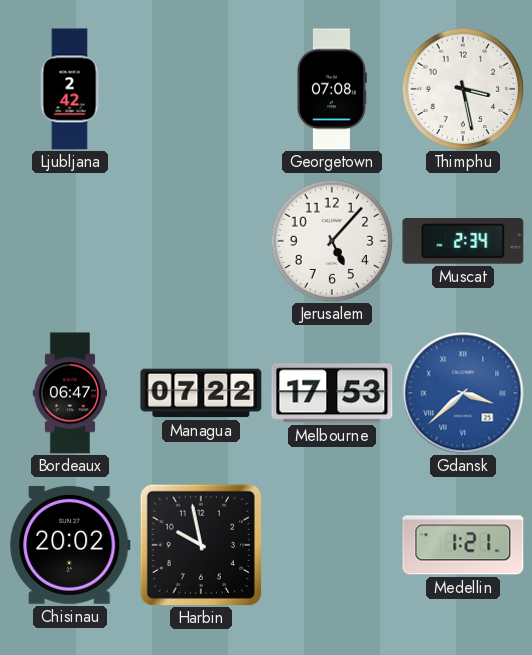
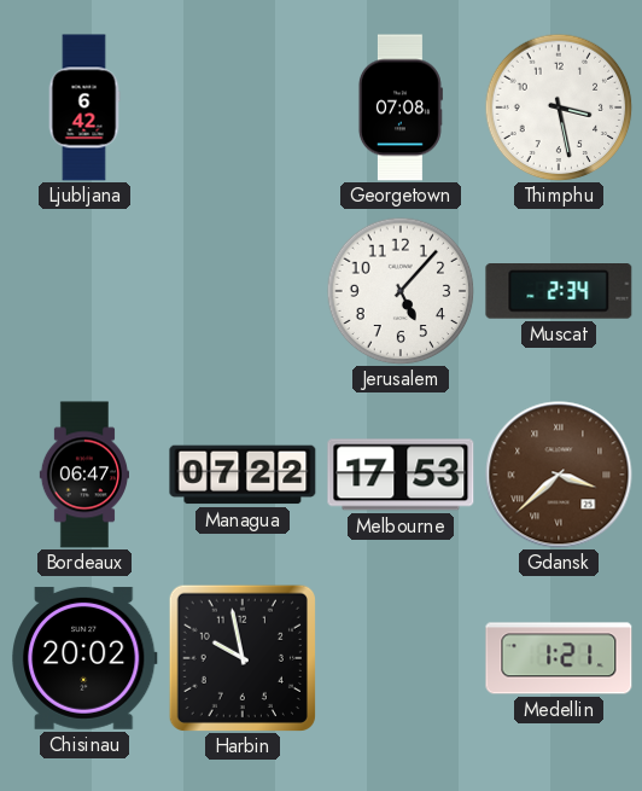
Ljubljana: 2:42 -> 6:42
Gdansk dial: blue -> brown
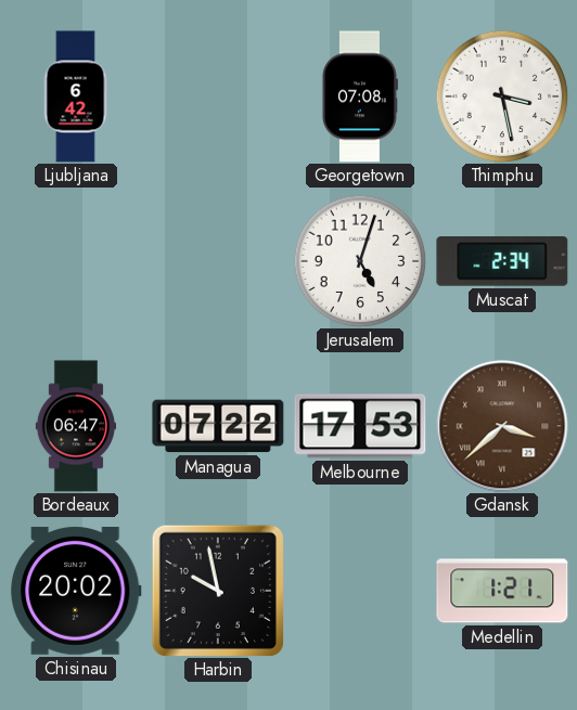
Jerusalem: 5:07 -> 5:03
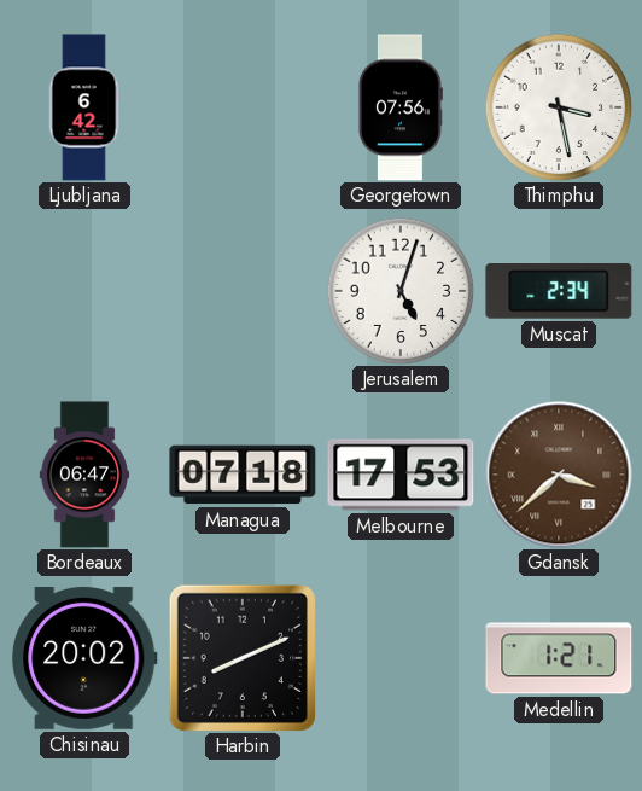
Georgetown: 07:08 -> 07:56
Managua: 07:22 -> 07:18
Harbin: 9:58 -> 8:11
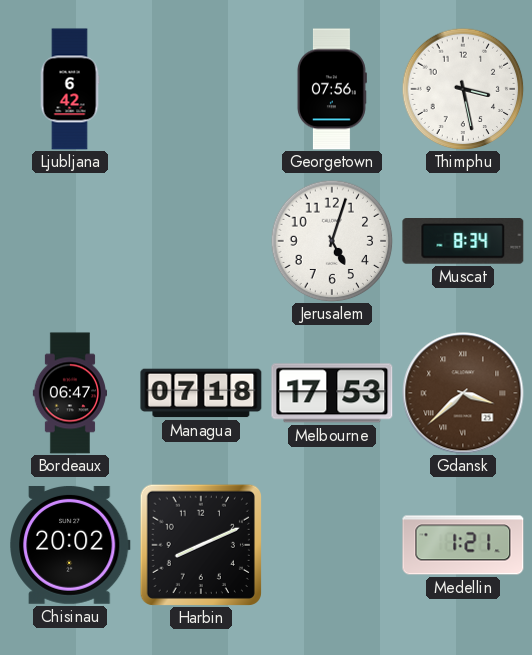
Muscat: 2:34 -> 8:34
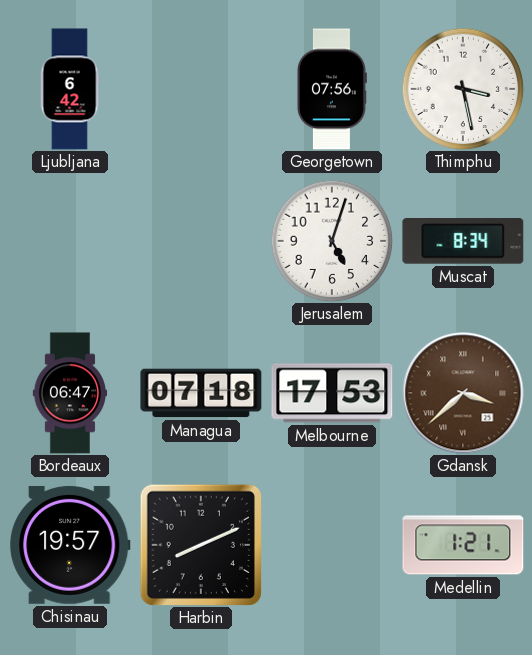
Chisinau: 20:02 -> 19:57
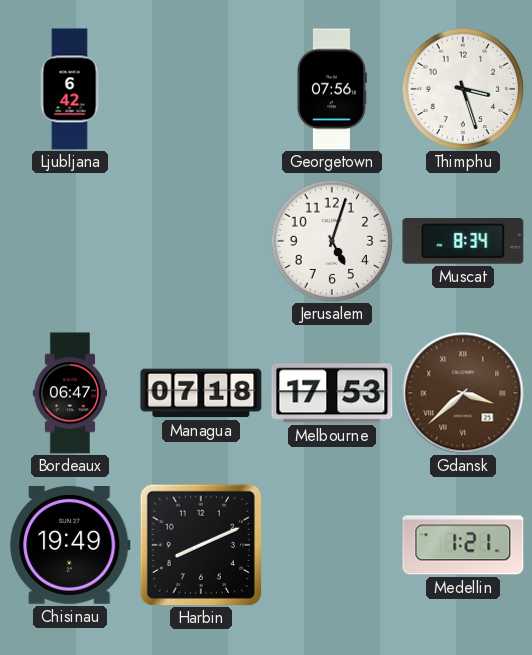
Thimphu: 3:28 -> 3:27
Chisinau: 19:57 -> 19:49
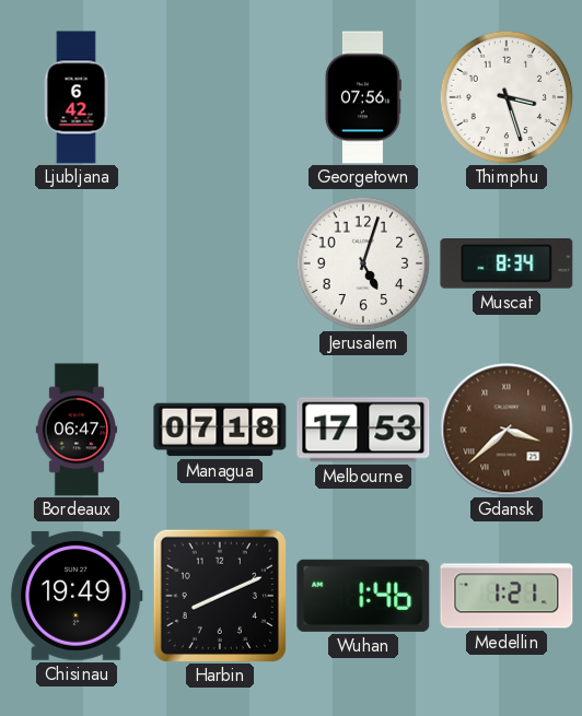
Wuhan: none -> 1:46
